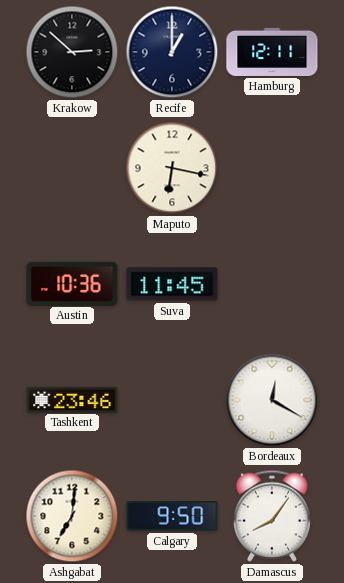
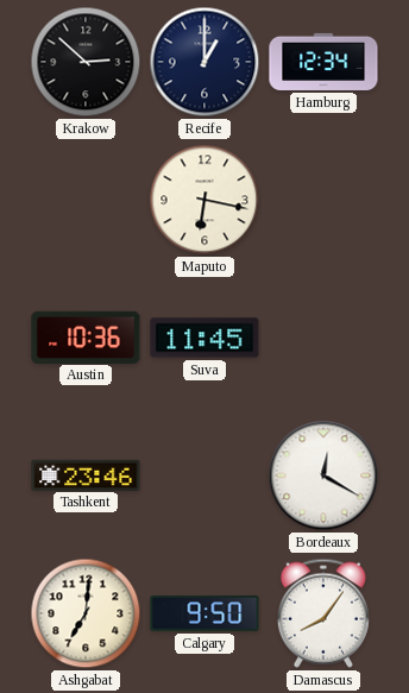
Hamburg: 12:11 -> 12:34
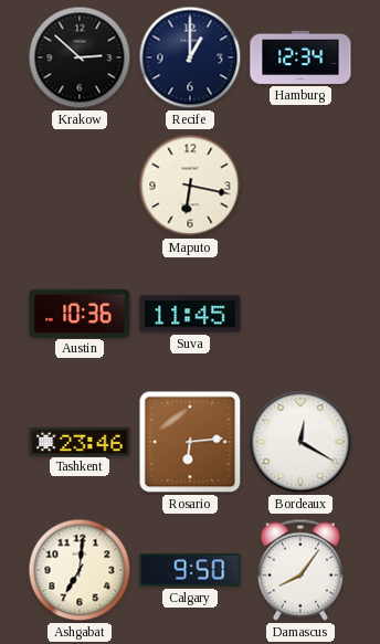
Rosario: none -> 6:14
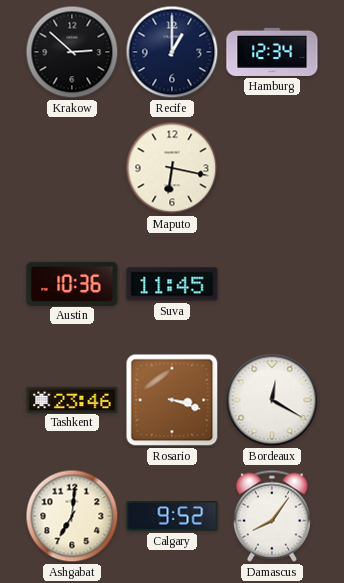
Rosario: 6:14 -> 3:18
Calgary: 9:50 -> 9:52
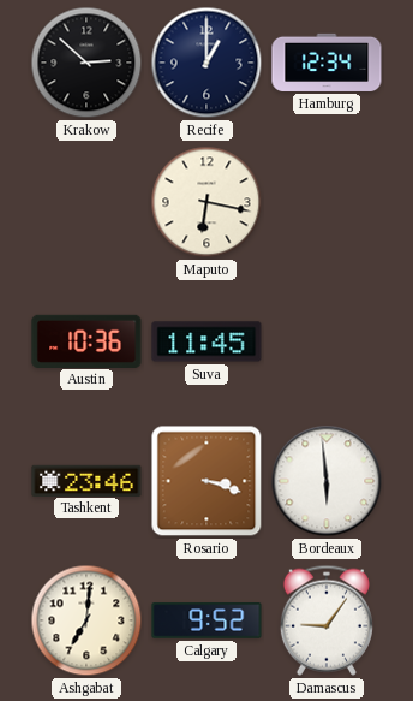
Bordeaux: 12:20 -> 5:59
Damascus: 8:06 -> 9:06
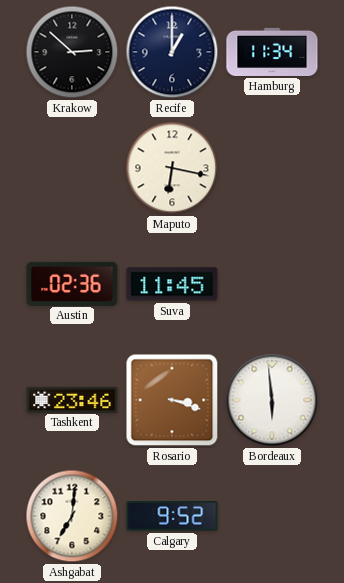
Hamburg: 12:34 -> 11:34
Austin: 10:36 -> 02:36
Damascus: 9:06 -> none
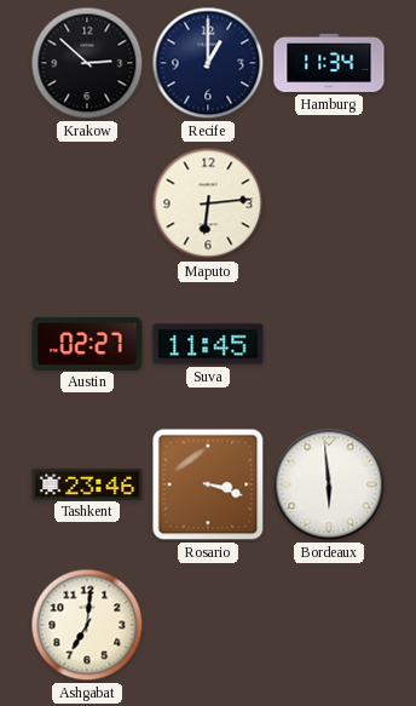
Maputo: 6:17 -> 6:14
Austin: 02:36 -> 02:27
Calgary: 9:52 -> none
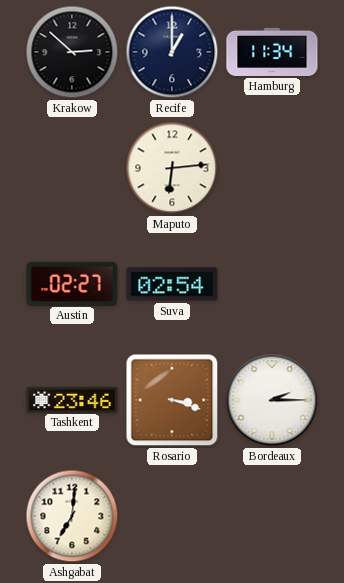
Suva: 11:45 -> 02:54
Bordeaux: 5:59 -> 2:15
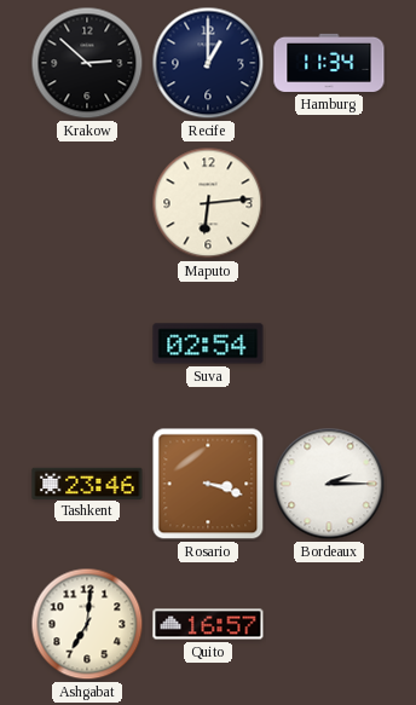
Austin: 02:27 -> none
Quito: none -> 16:57
